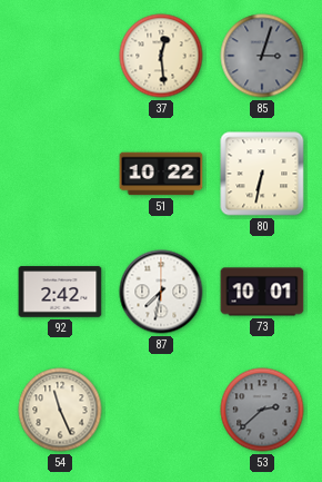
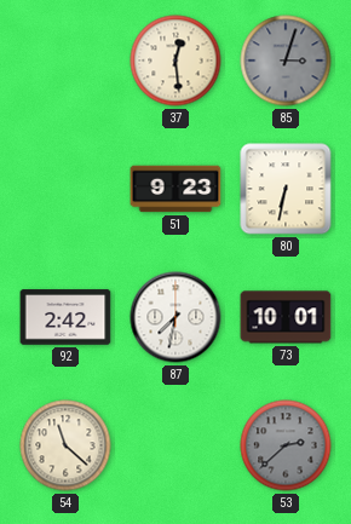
51: 10:22 -> 9:23
54: 11:26 -> 11:22
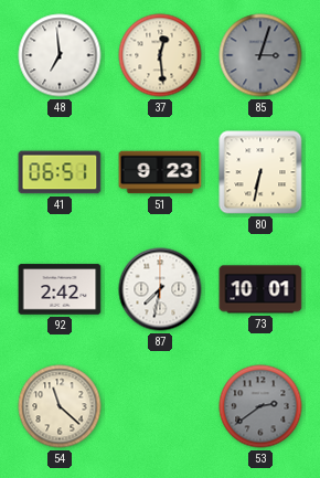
48: none -> 6:59
41: none -> 06:51
53: 2:38 -> 2:39
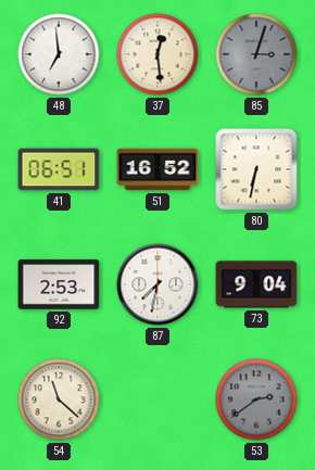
51: 9:23 -> 16:52
92: 2:42 -> 2:53
73: 10:01 -> 9:04
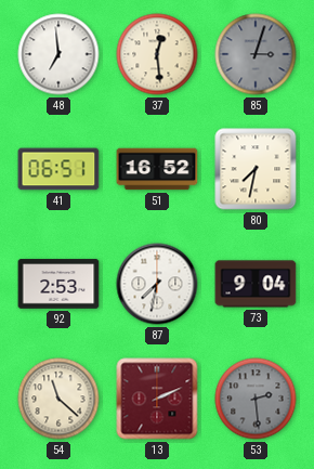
80: 6:32 -> 7:32
13: none -> 2:11
53: 2:39 -> 2:29
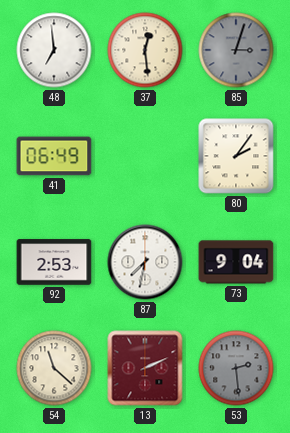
41: 06:51 -> 06:49
51: 16:52 -> none
80: 7:32 -> 2:06
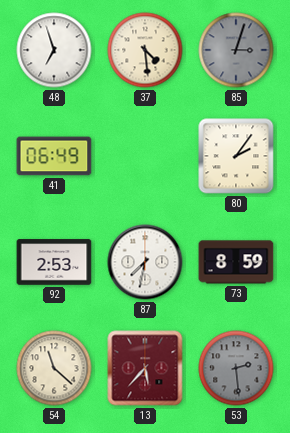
48: 6:59 -> 6:57
37: 12:29 -> 4:29
73: 9:04 -> 8:59
13: 2:11 -> 5:37
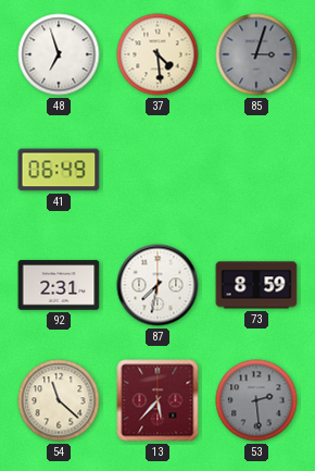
80: 2:06 -> none
92: 2:53 -> 2:31
